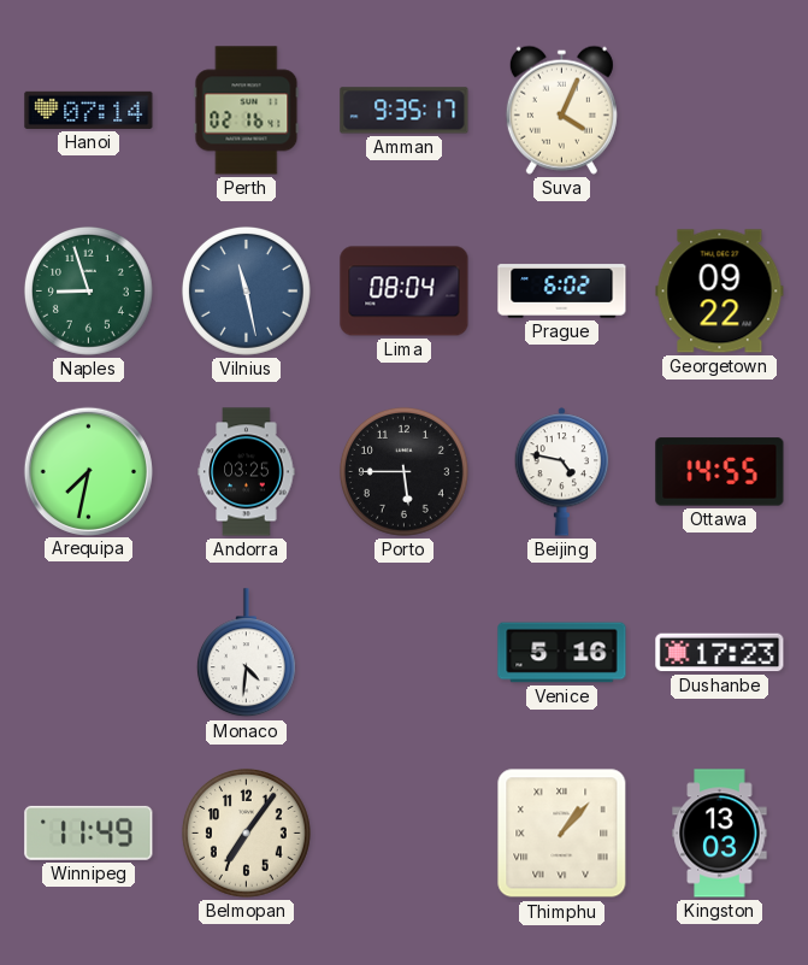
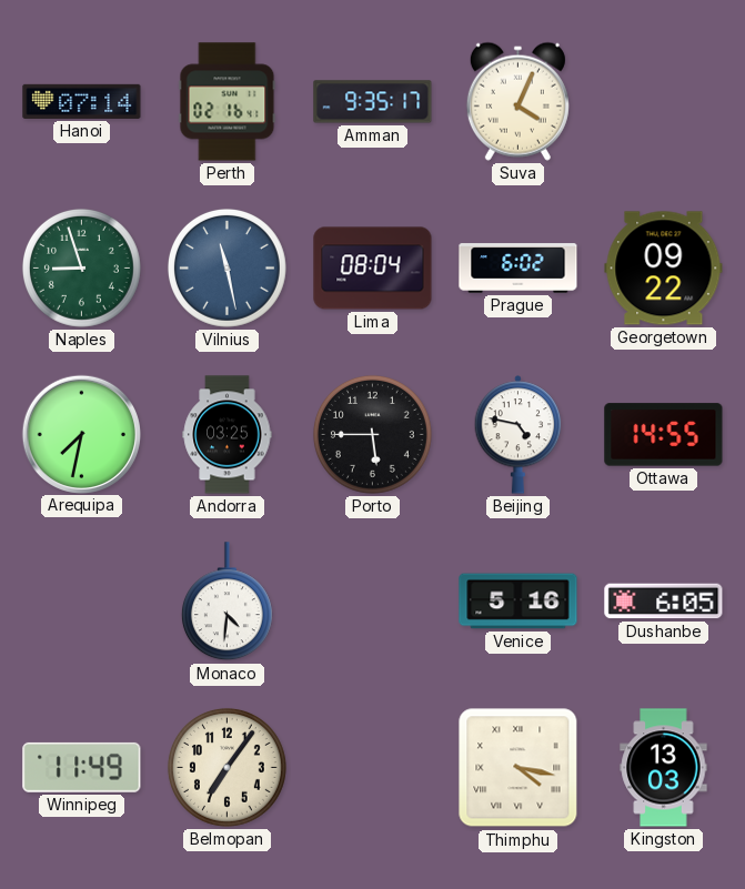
Dushanbe: 17:23 -> 6:05
Thimphu: 1:07 -> 4:17
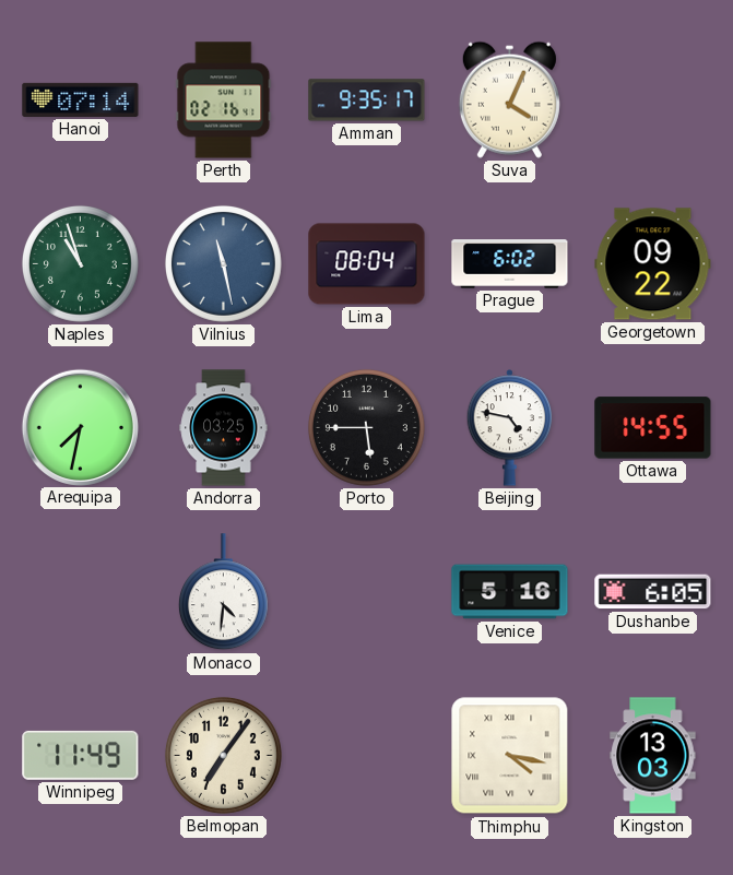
Naples: 8:57 -> 10:57
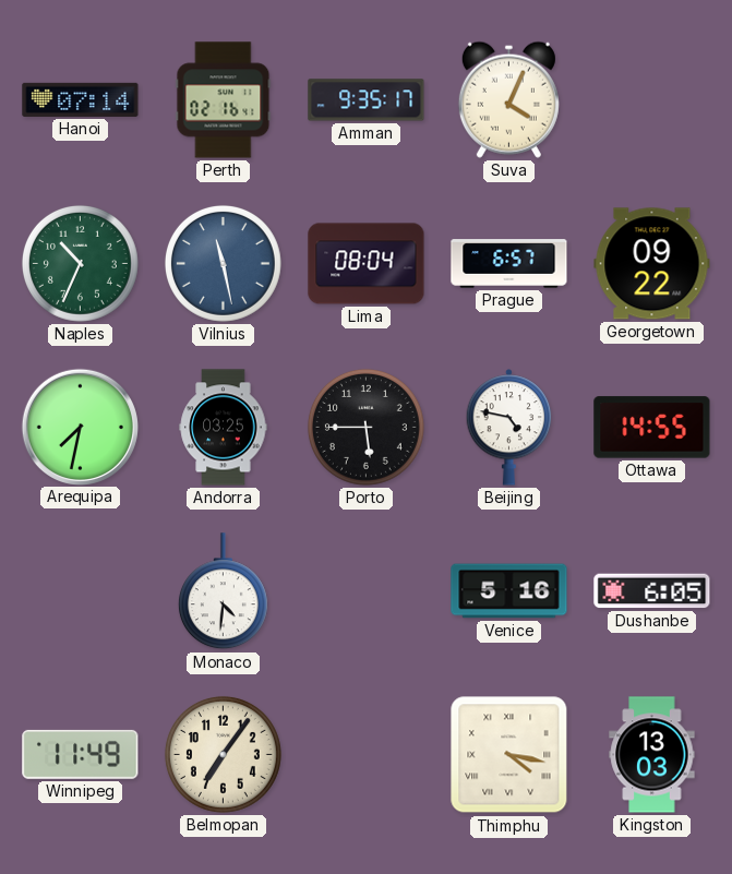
Naples: 10:57 -> 10:34
Prague: 6:02 -> 6:57
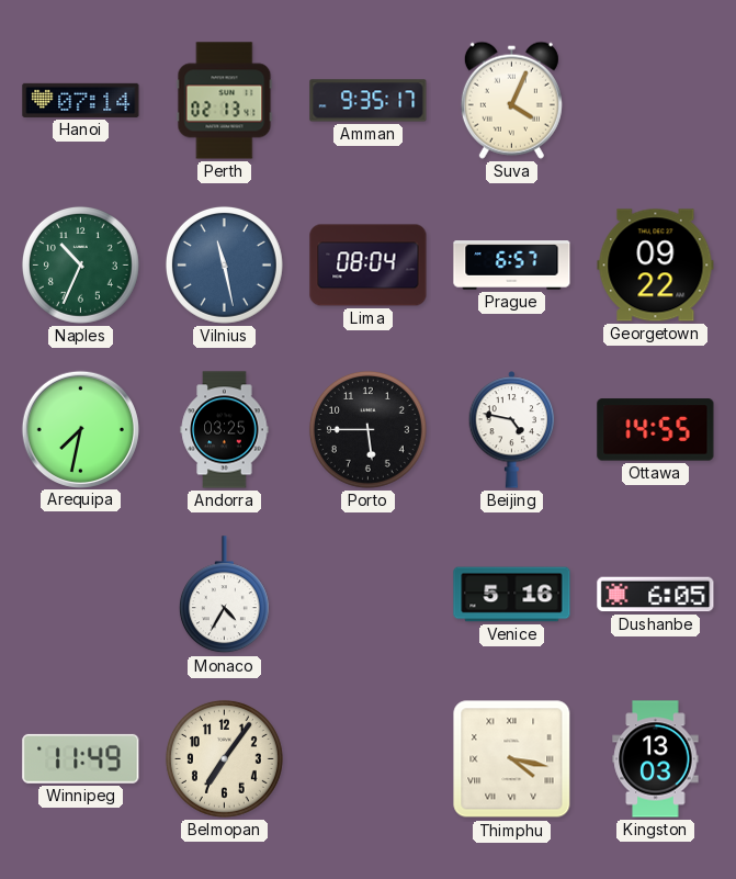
Perth: 02:16 -> 02:13
Monaco: 4:31 -> 4:35
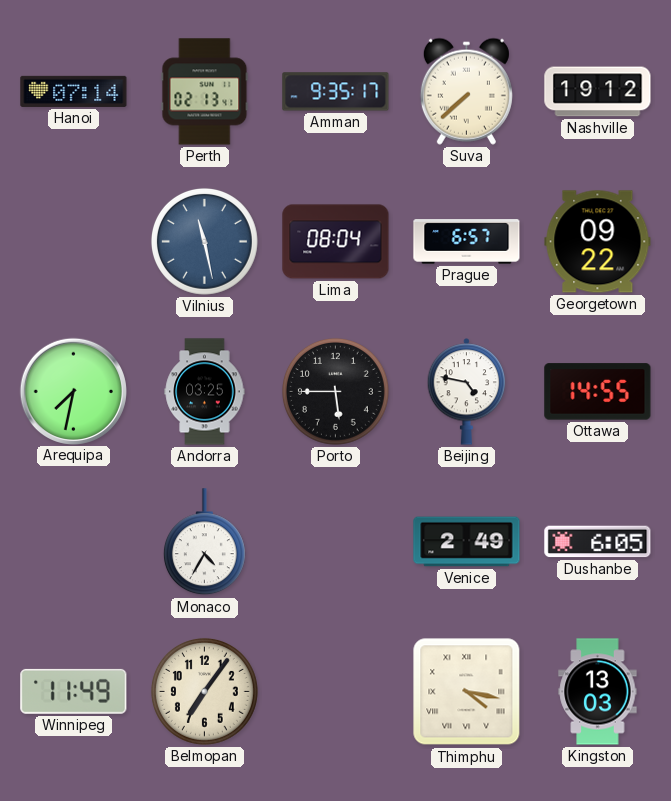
Suva: 4:04 -> 7:38
Nashville: none -> 19:12
Naples: 10:34 -> none
Venice: 5:16 -> 2:49
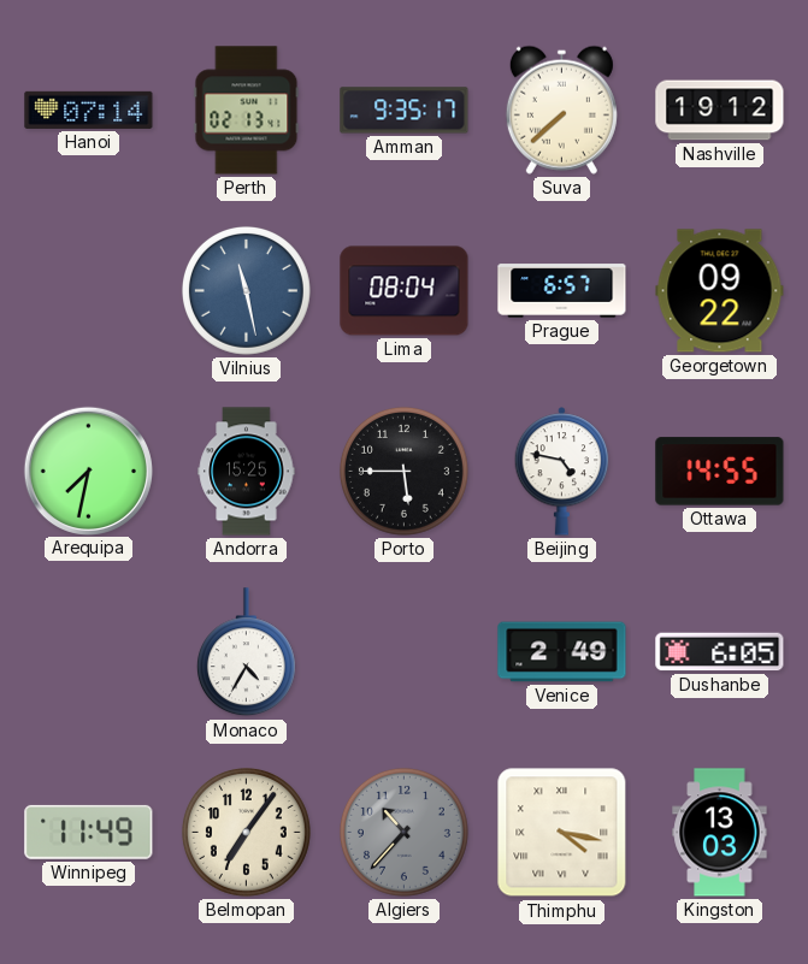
Andorra: 03:25 -> 15:25
Algiers: none -> 10:37
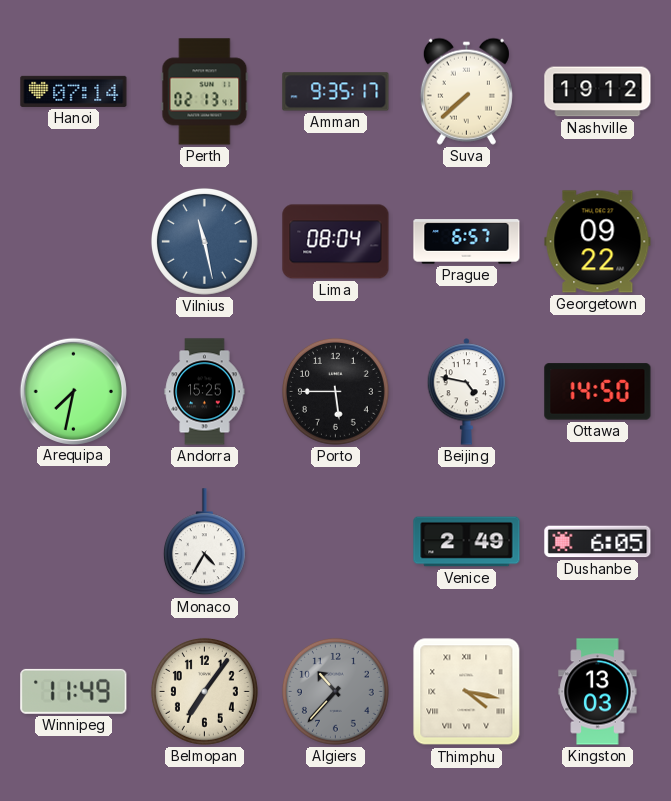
Ottawa: 14:55 -> 14:50
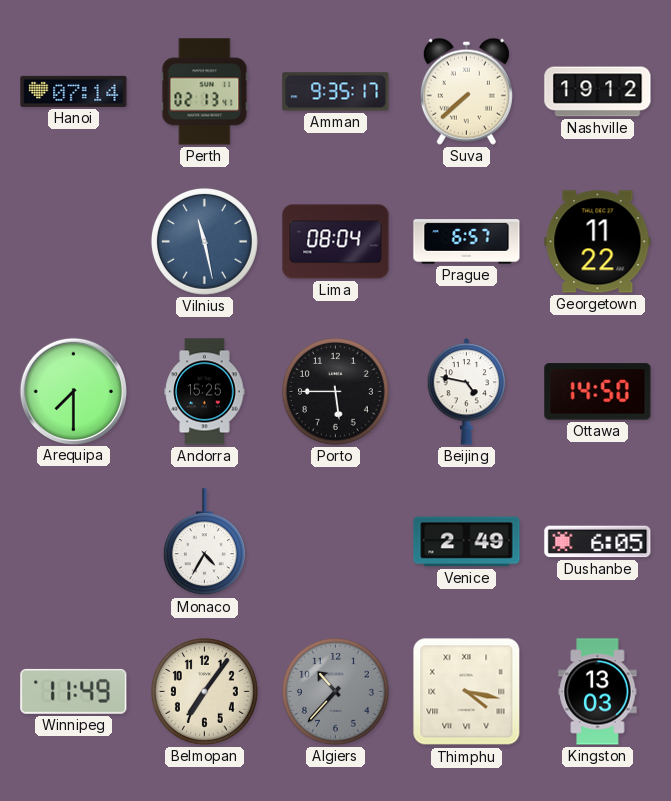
Georgetown: 09:22 -> 11:22
Arequipa: 7:32 -> 7:30
